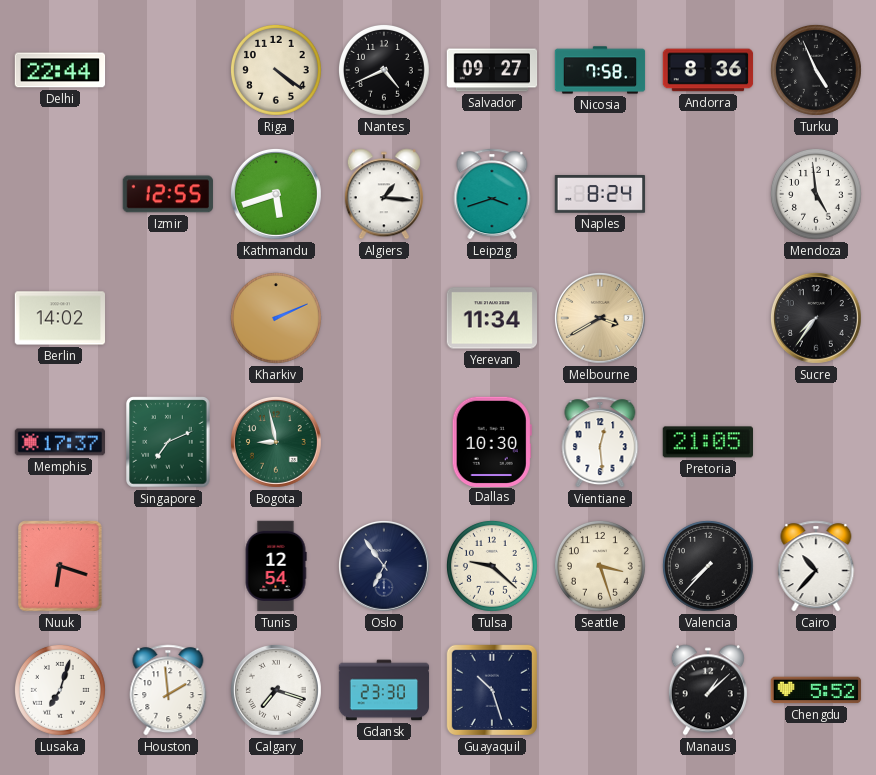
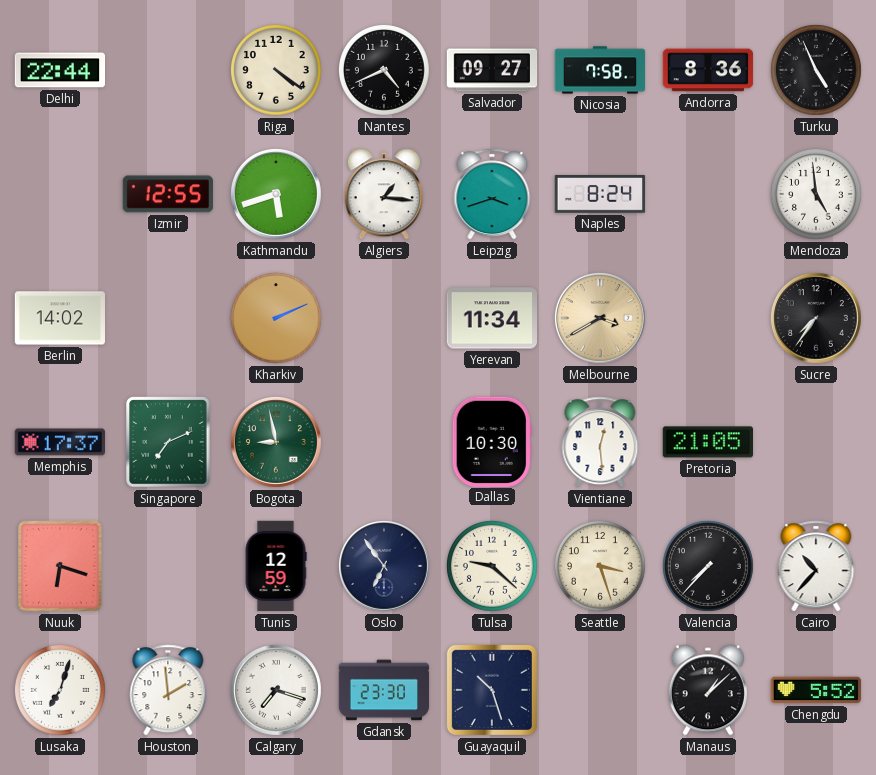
Tunis: 12:54 -> 12:59
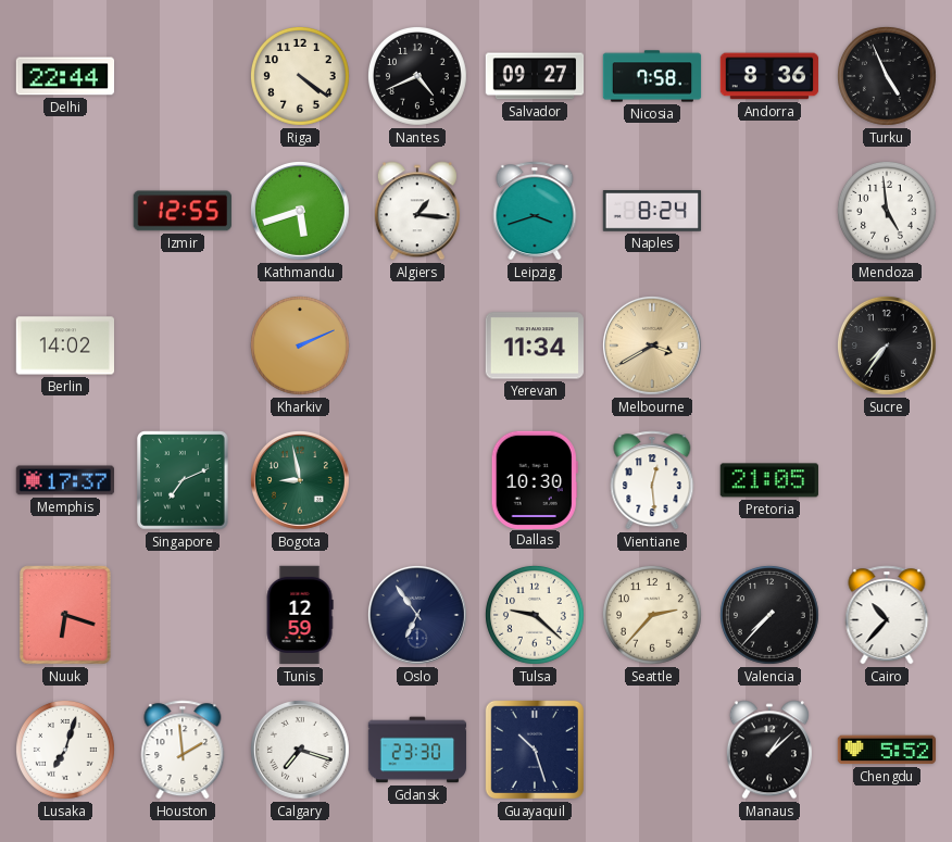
Seattle: 3:27 -> 2:37
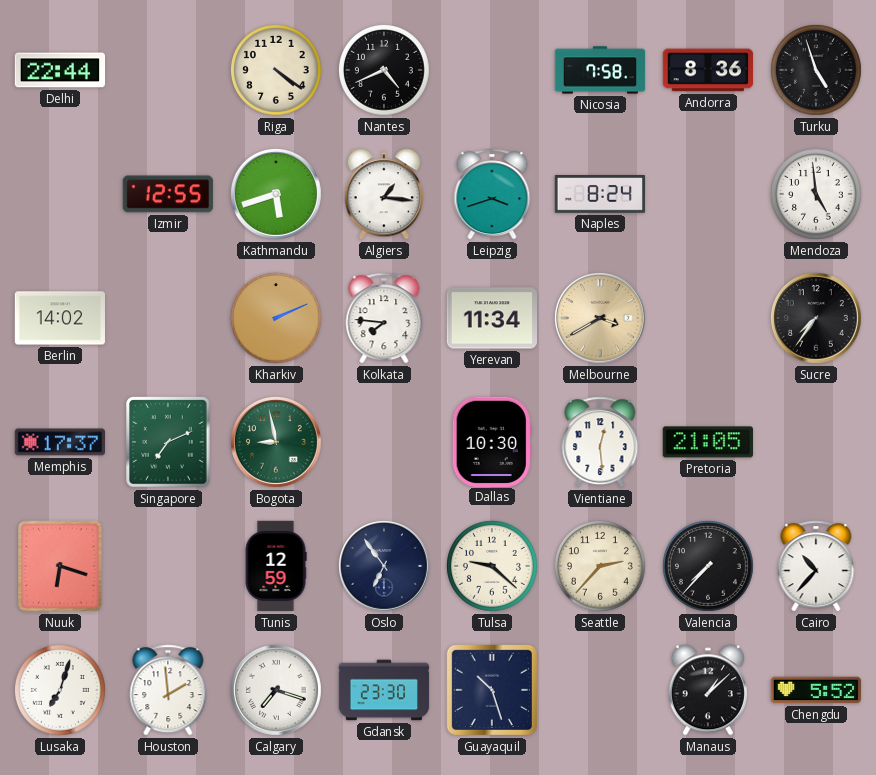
Salvador: 09:27 -> none
Turku: 4:56 -> 4:57
Kolkata: none -> 7:46
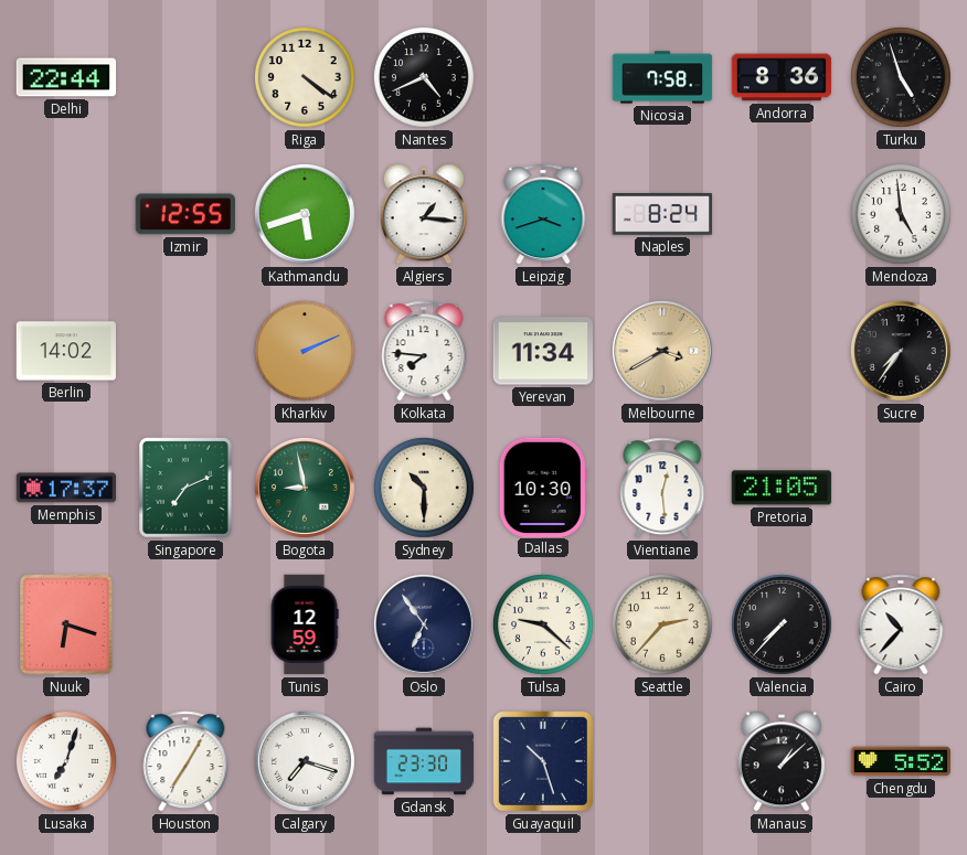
Sydney: none -> 10:30
Houston: 1:59 -> 7:05
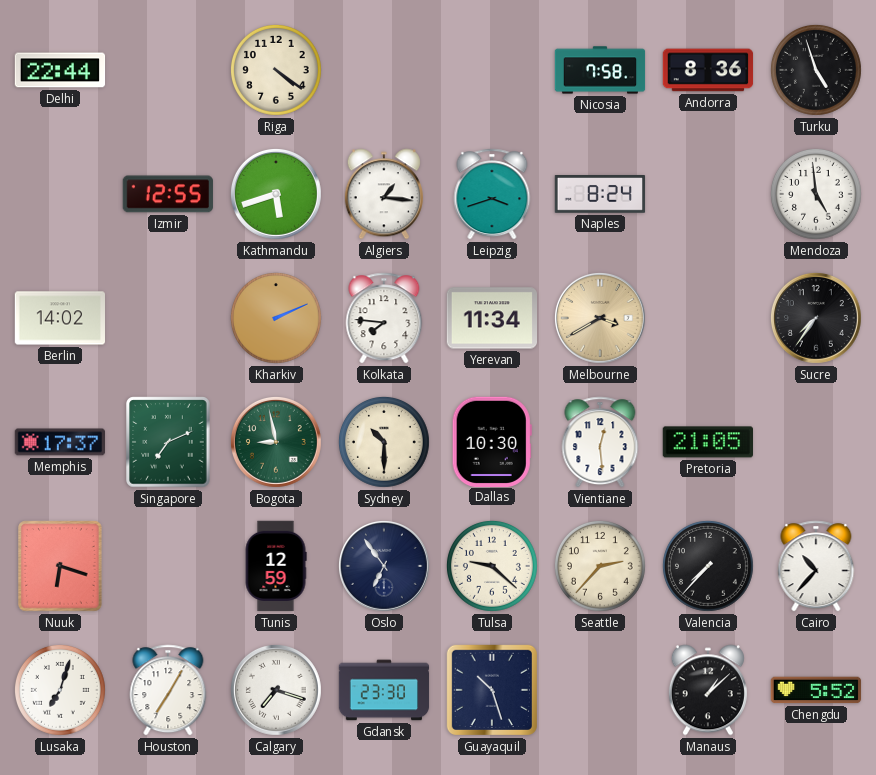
Nantes: 4:41 -> none
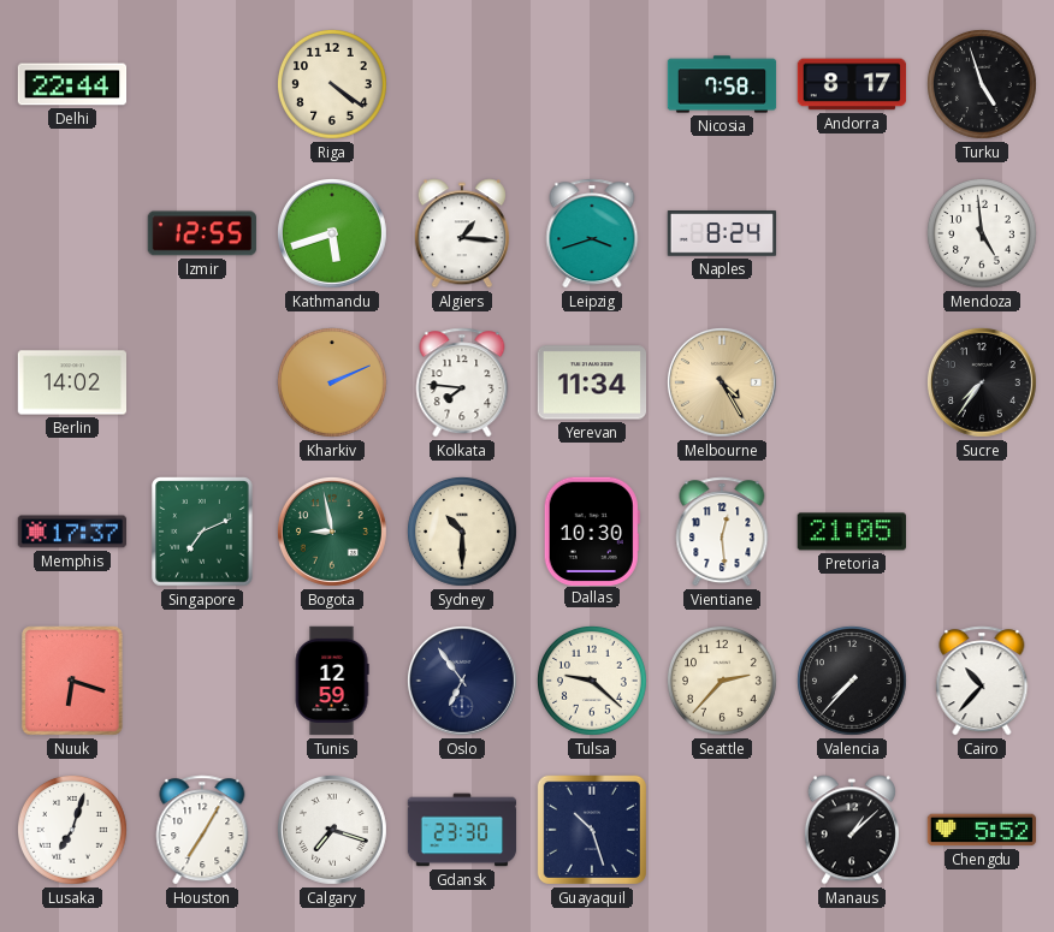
Andorra: 8:36 -> 8:17
Melbourne: 3:40 -> 4:25
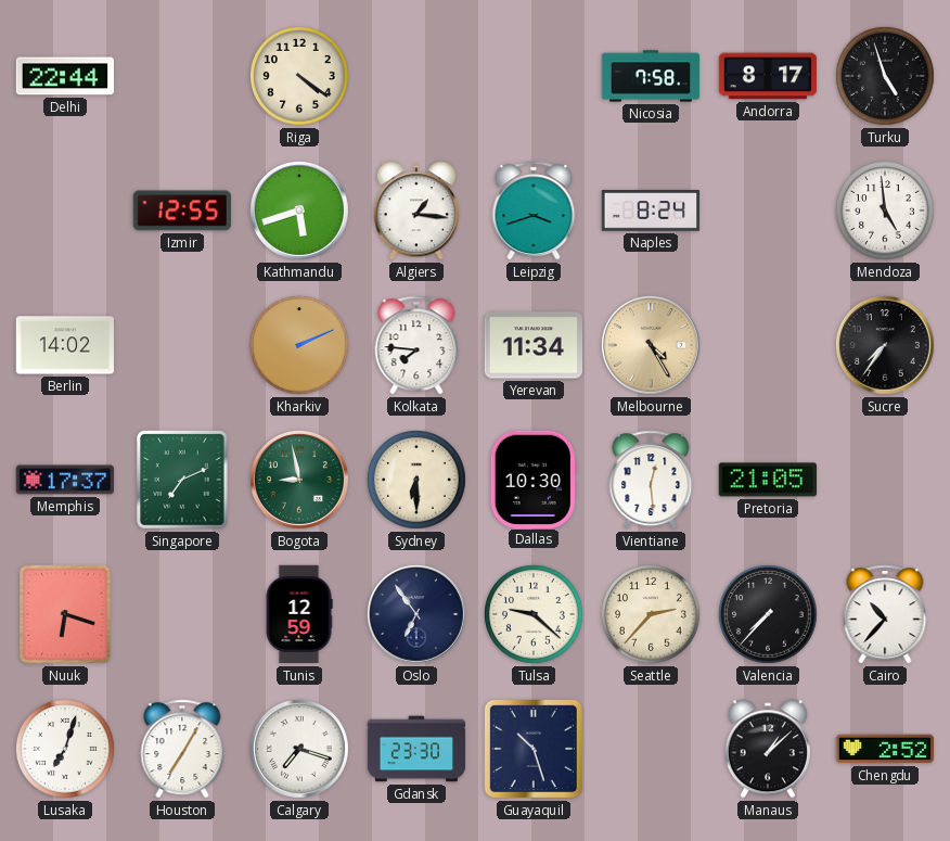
Sydney: 10:30 -> 6:30
Chengdu: 5:52 -> 2:52
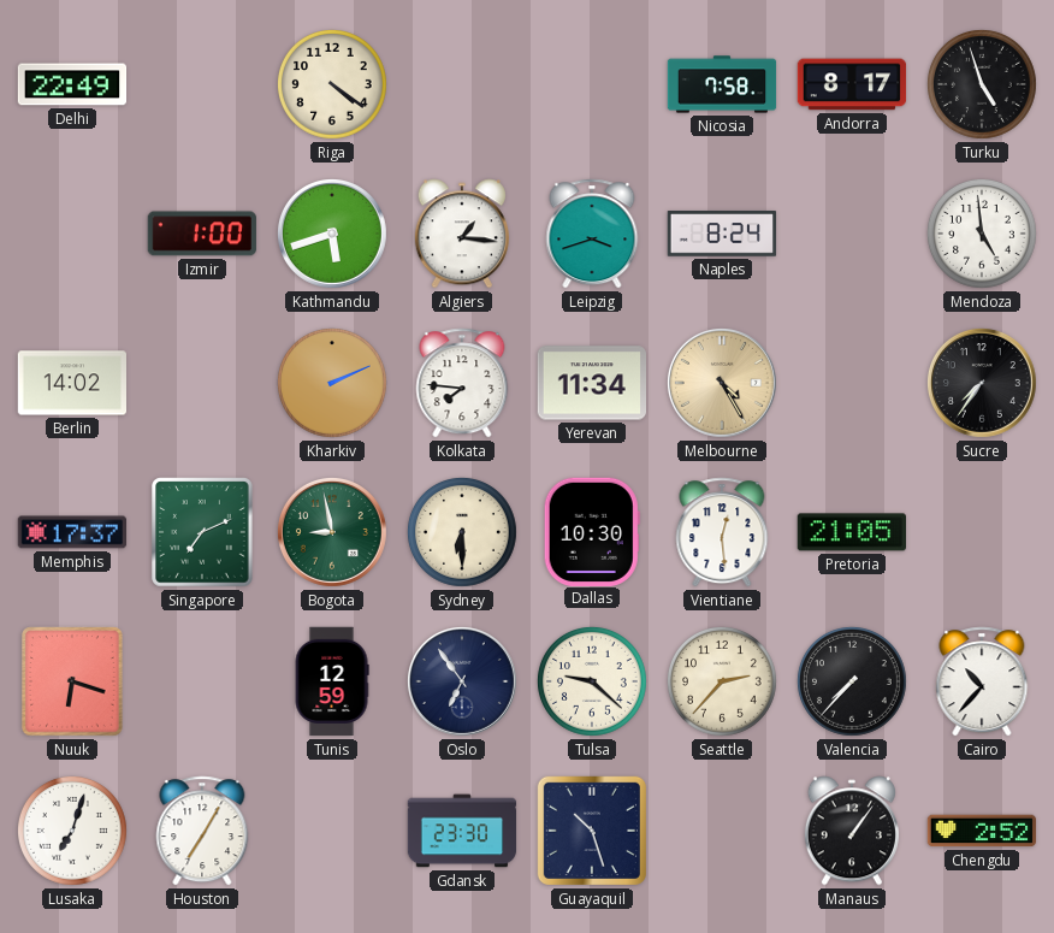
Delhi: 22:44 -> 22:49
Izmir: 12:55 -> 1:00
Calgary: 7:18 -> none
Manaus: 1:08 -> 1:06
